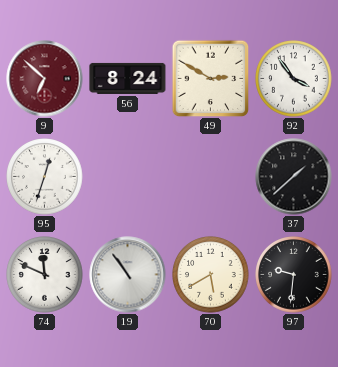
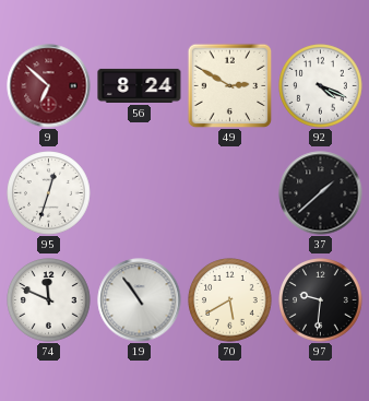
92: 3:54 -> 4:19
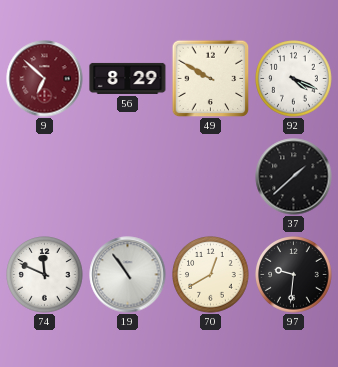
56: 8:24 -> 8:29
49: 2:50 -> 9:50
95: 12:33 -> none
70: 5:40 -> 12:40
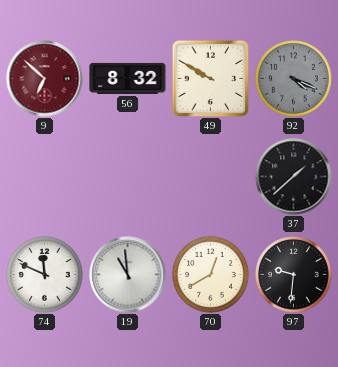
56: 8:29 -> 8:32
92 dial: white -> grey
19: 10:54 -> 10:59
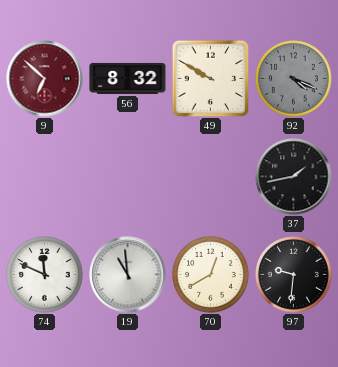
37: 1:38 -> 1:43
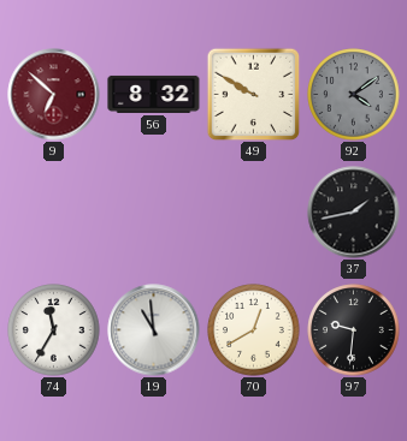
92: 4:19 -> 4:09
74: 11:49 -> 11:35
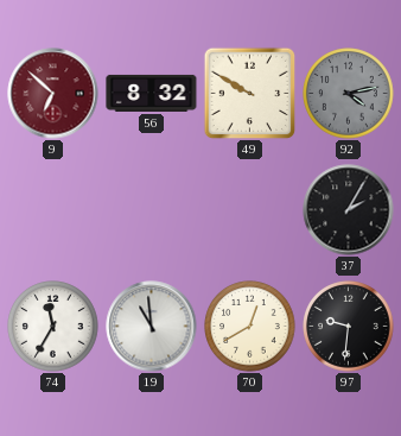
92: 4:09 -> 4:13
37: 1:43 -> 2:05
